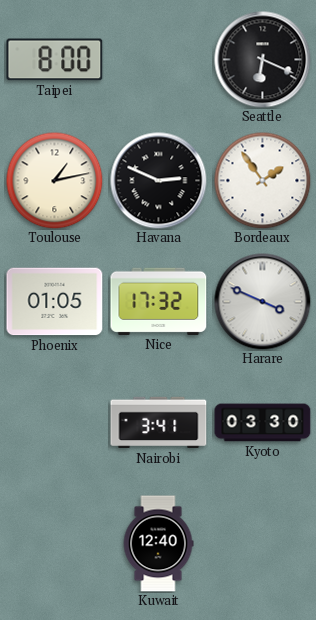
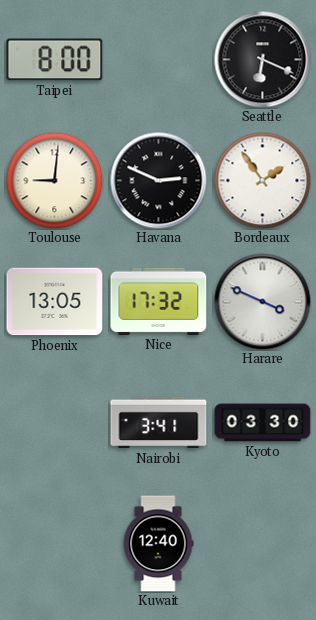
Toulouse: 1:13 -> 9:01
Phoenix: 01:05 -> 13:05
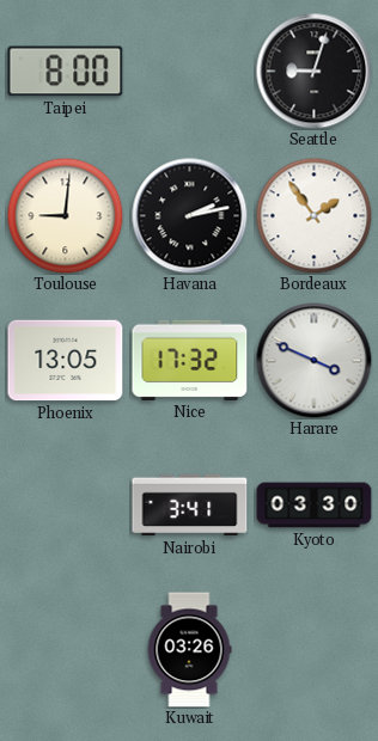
Seattle: 6:19 -> 9:03
Havana: 2:49 -> 2:13
Kuwait: 12:40 -> 03:26
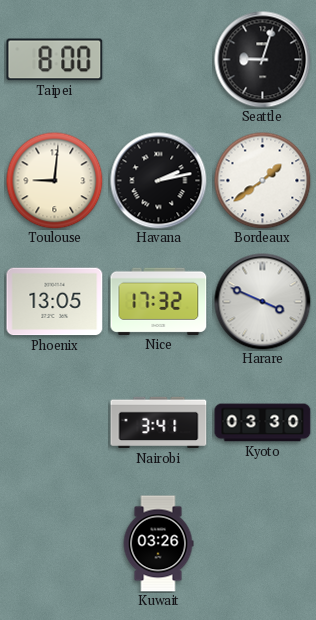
Bordeaux: 1:54 -> 1:39
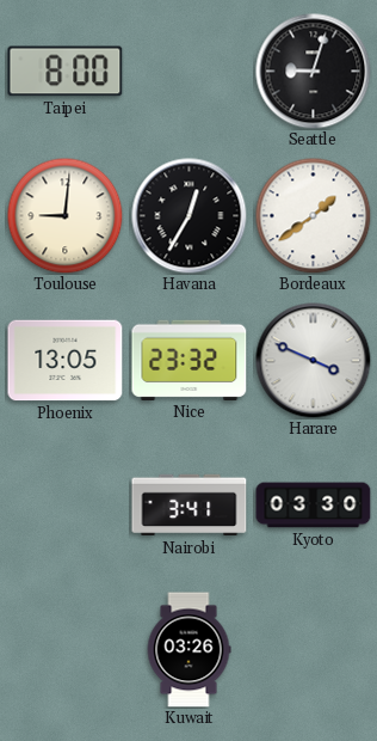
Havana: 2:13 -> 12:35
Nice: 17:32 -> 23:32
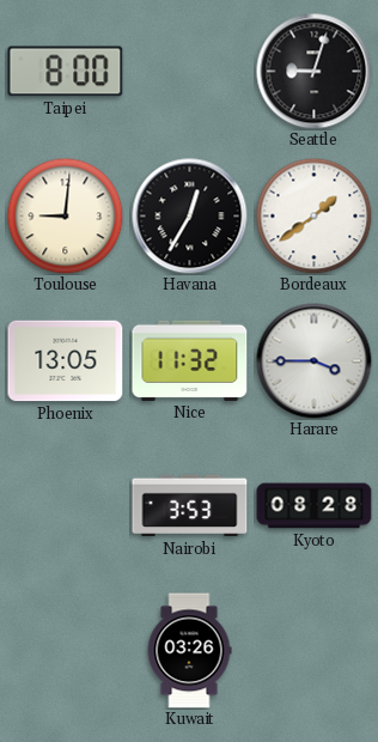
Nice: 23:32 -> 11:32
Harare: 3:49 -> 3:45
Nairobi: 3:41 -> 3:53
Kyoto: 03:30 -> 08:28
